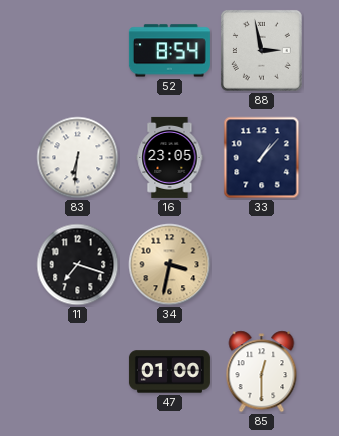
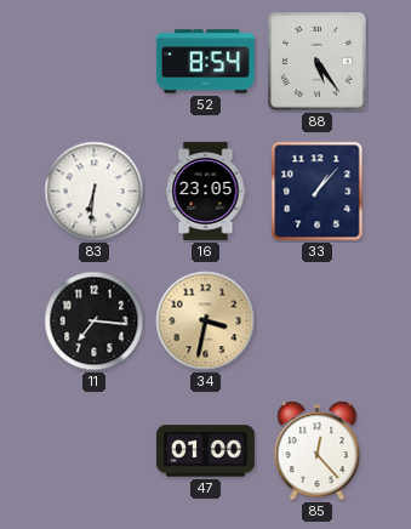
88: 2:58 -> 5:24
11: 7:18 -> 7:16
85: 12:30 -> 12:23
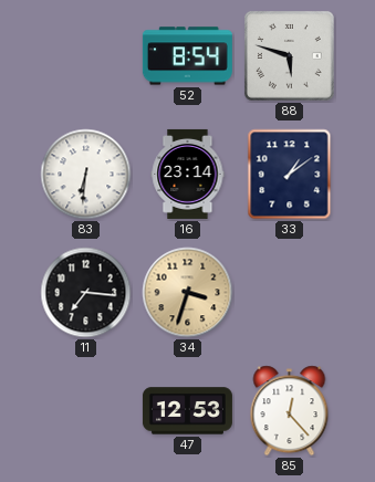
88: 5:24 -> 5:48
16: 23:05 -> 23:14
33: 1:07 -> 1:09
34: 3:32 -> 3:33
47: 01:00 -> 12:53
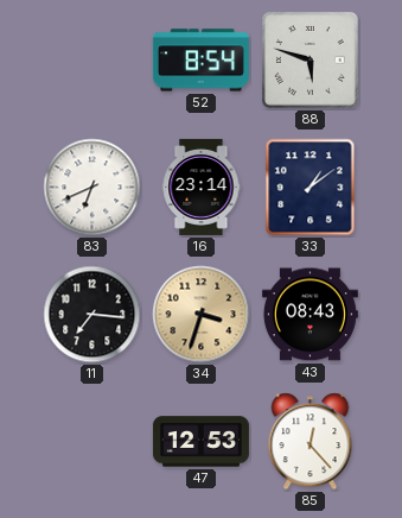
83: 6:31 -> 6:41
43: none -> 08:43
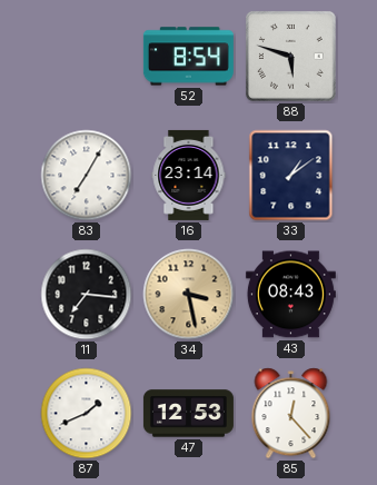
83: 6:41 -> 7:05
34: 3:33 -> 3:28
87: none -> 1:41
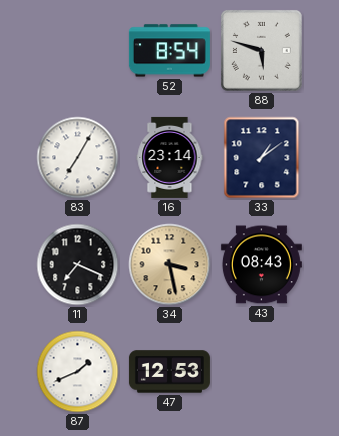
11: 7:16 -> 7:19
85: 12:23 -> none
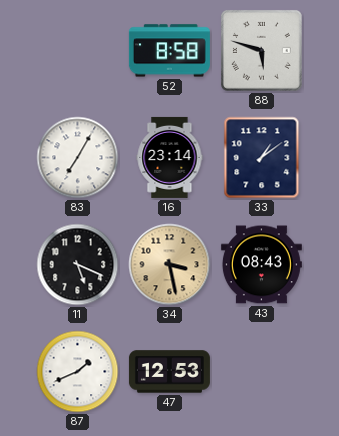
52: 8:54 -> 8:58
11: 7:19 -> 5:19
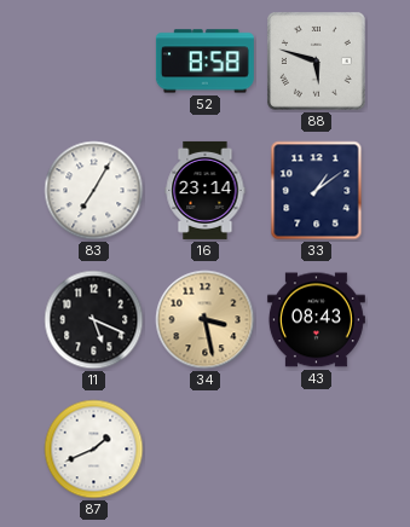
47: 12:53 -> none
